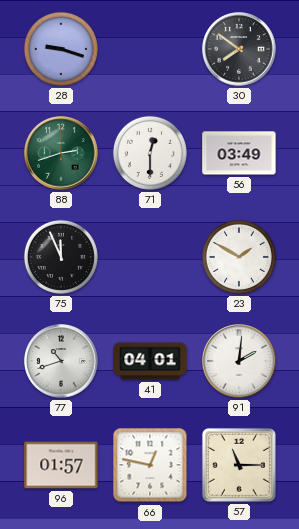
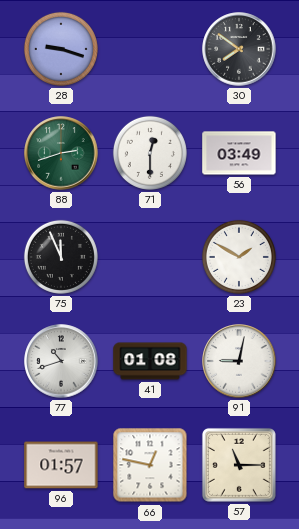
41: 04:01 -> 01:08
91: 2:01 -> 9:02
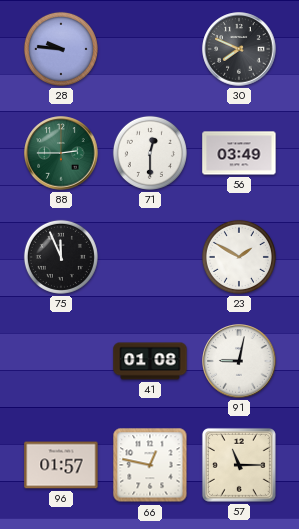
28: 9:18 -> 9:46
30: 7:51 -> 7:49
88: 2:42 -> 2:45
77: 10:42 -> none
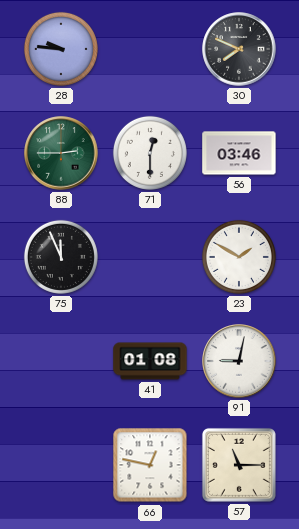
56: 03:49 -> 03:46
96: 01:57 -> none
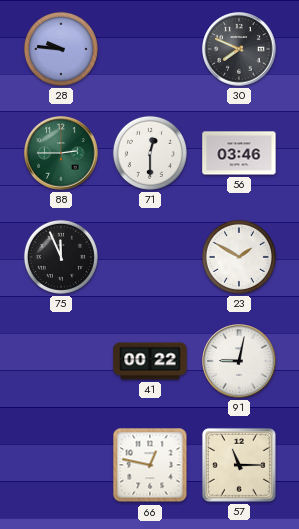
41: 01:08 -> 00:22
